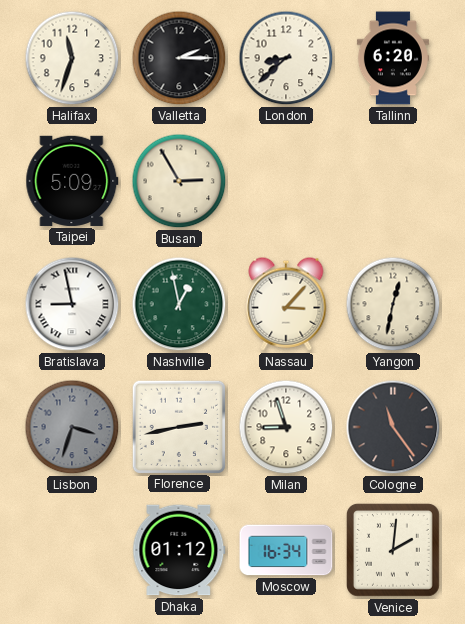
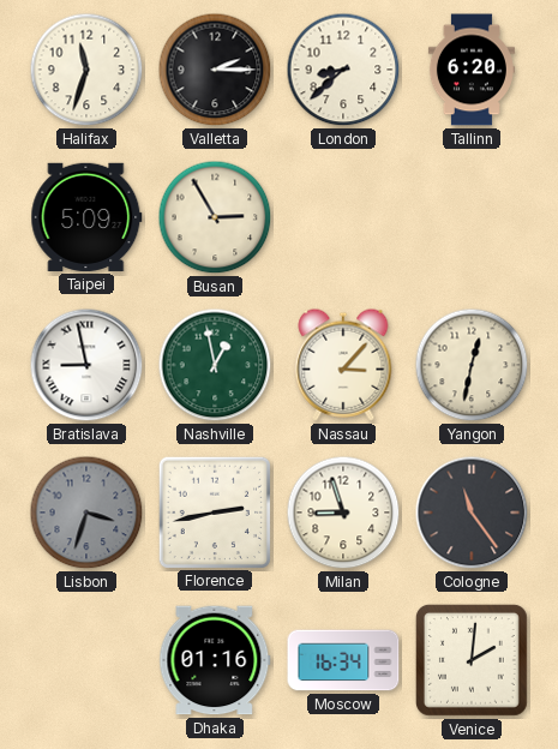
Dhaka: 01:12 -> 01:16
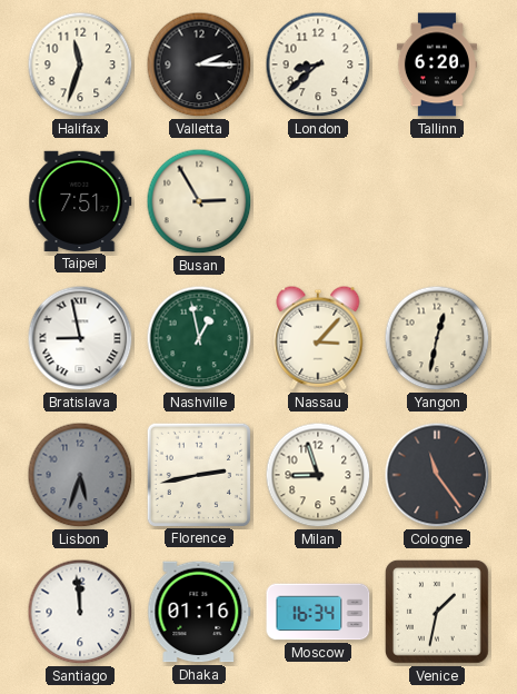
Taipei: 5:09 -> 7:51
Lisbon: 3:33 -> 5:33
Santiago: none -> 11:59
Venice: 2:01 -> 1:32
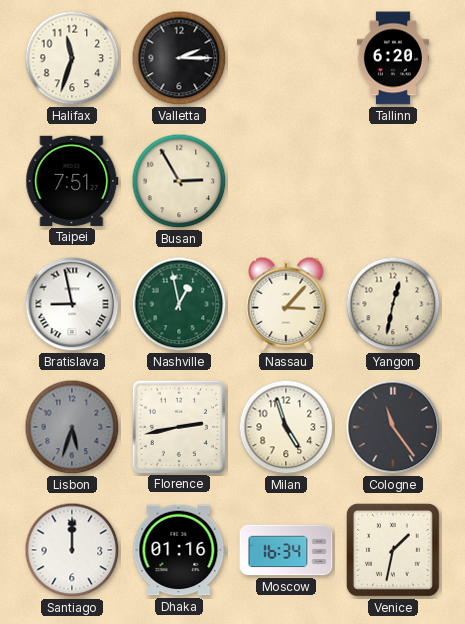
London: 8:38 -> none
Milan: 8:57 -> 4:57
Santiago: 11:59 -> 12:00
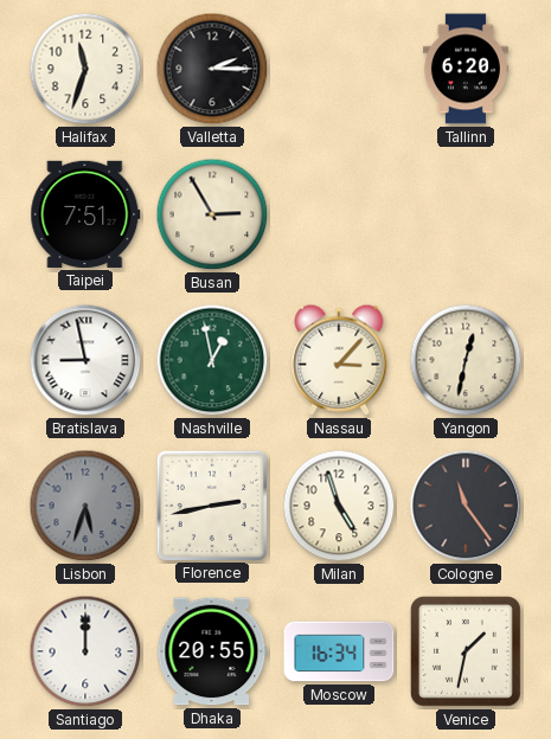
Dhaka: 01:16 -> 20:55
